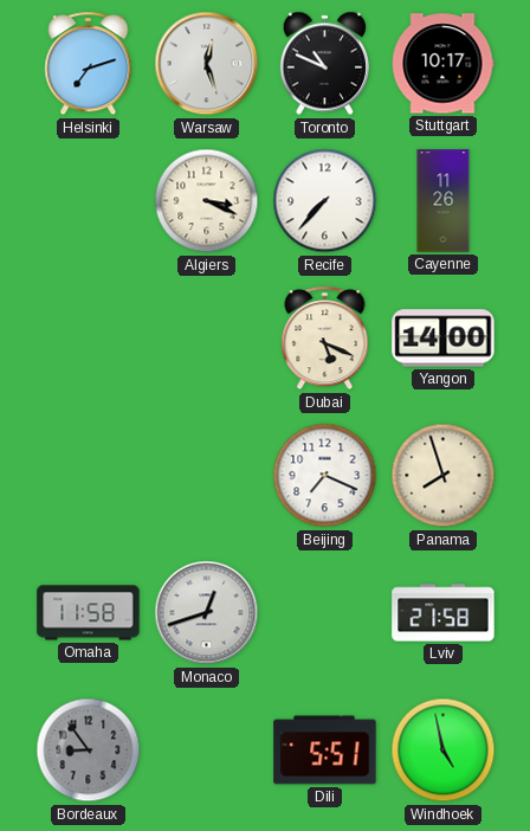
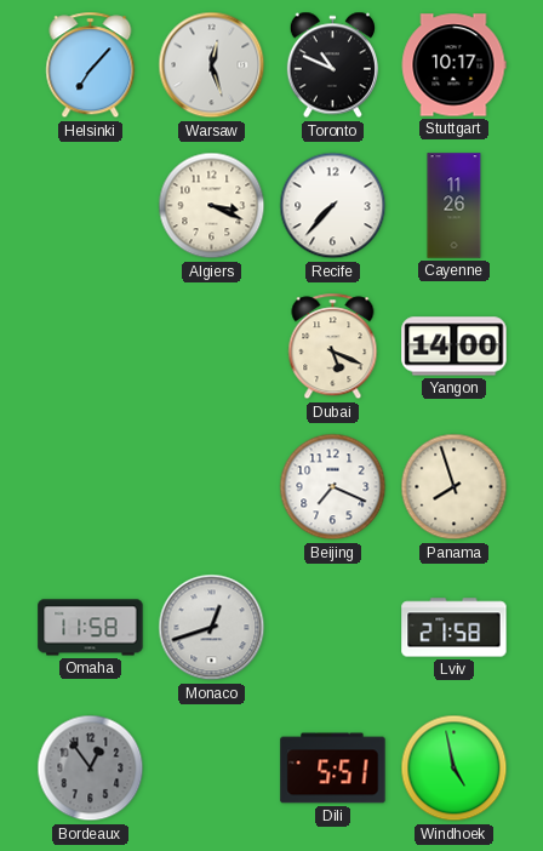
Helsinki: 7:12 -> 7:07
Bordeaux: 8:54 -> 12:54
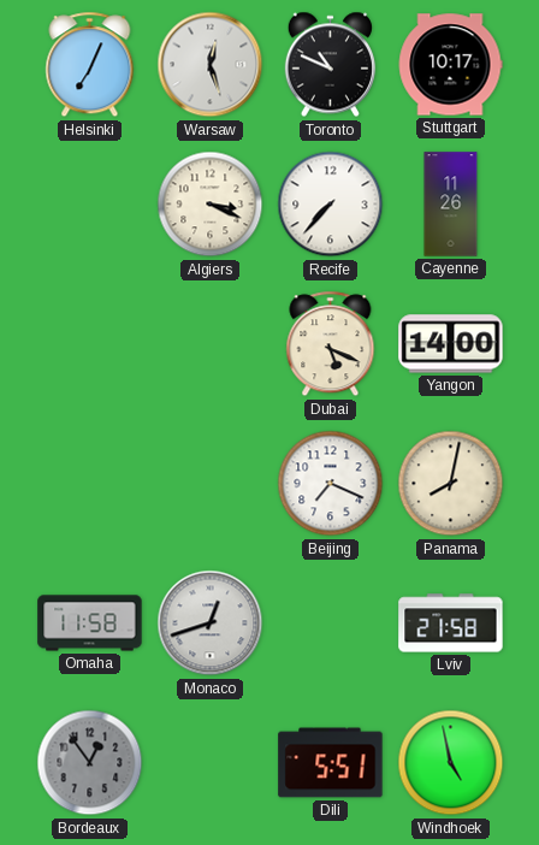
Helsinki: 7:07 -> 7:04
Panama: 7:57 -> 8:02
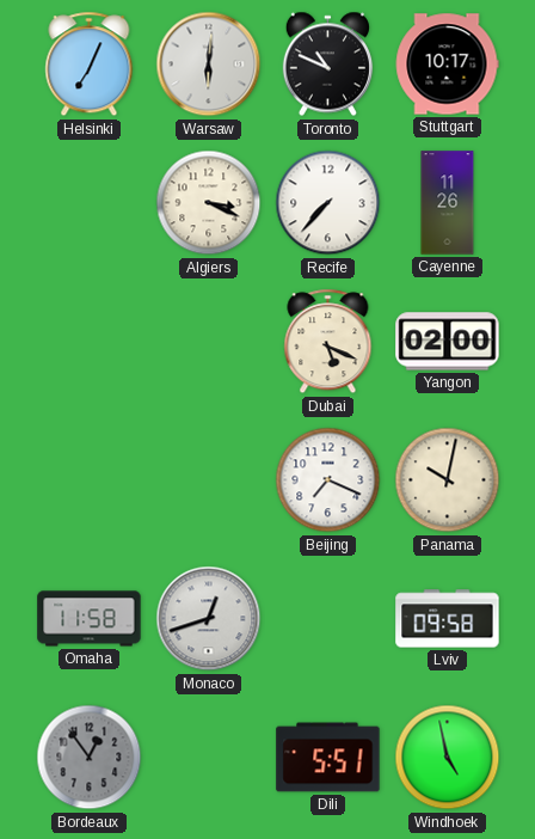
Warsaw: 12:27 -> 6:01
Yangon: 14:00 -> 02:00
Panama: 8:02 -> 10:02
Lviv: 21:58 -> 09:58
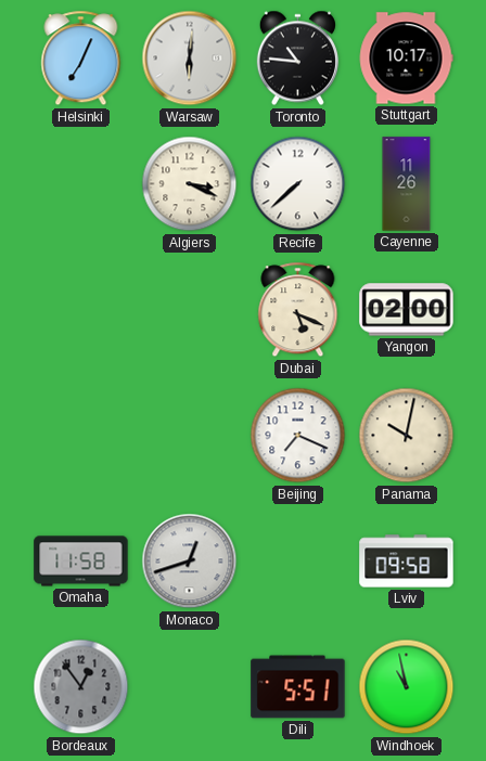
Toronto: 10:49 -> 10:46
Recife: 7:37 -> 7:38
Windhoek: 4:58 -> 10:58
